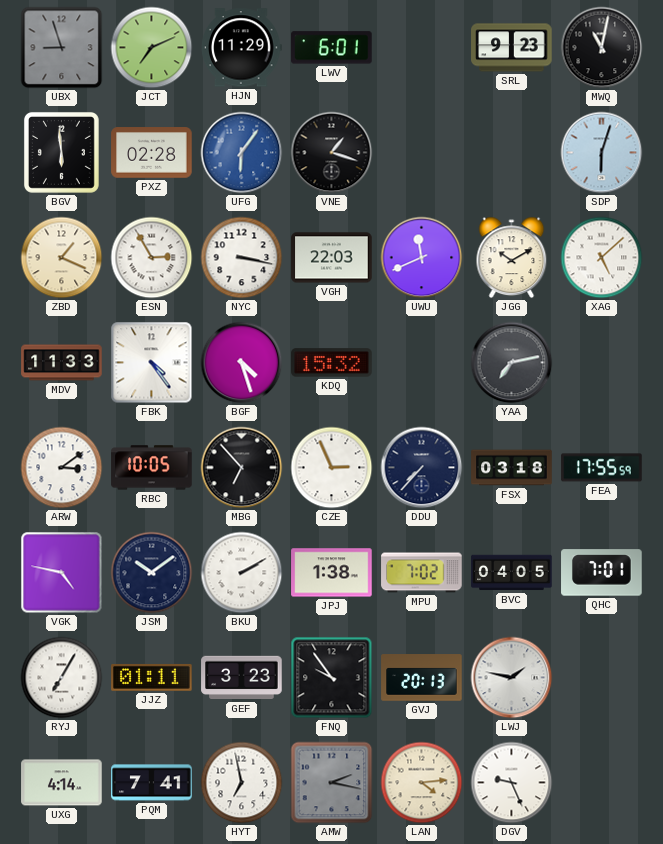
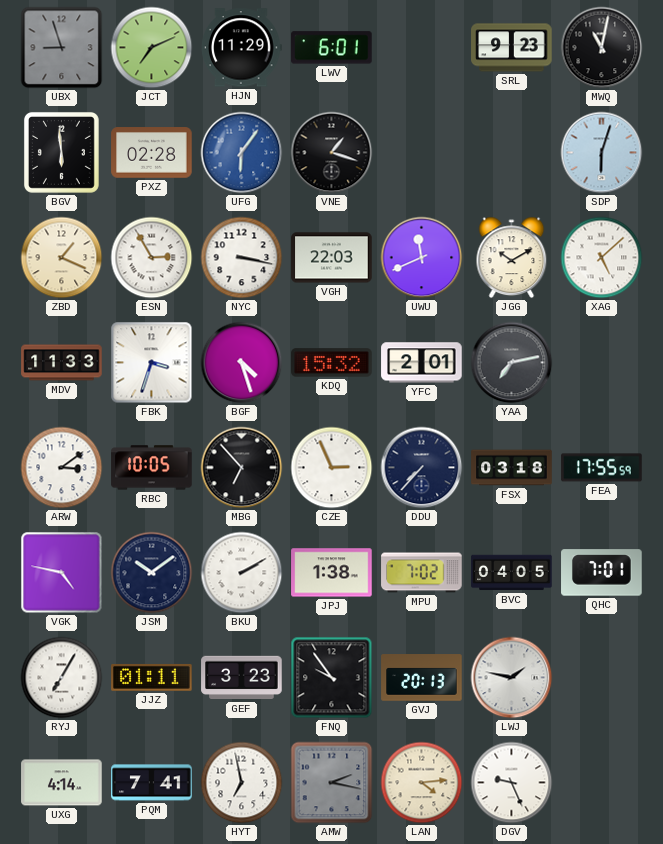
FBK: 4:24 -> 3:33
YFC: none -> 2:01
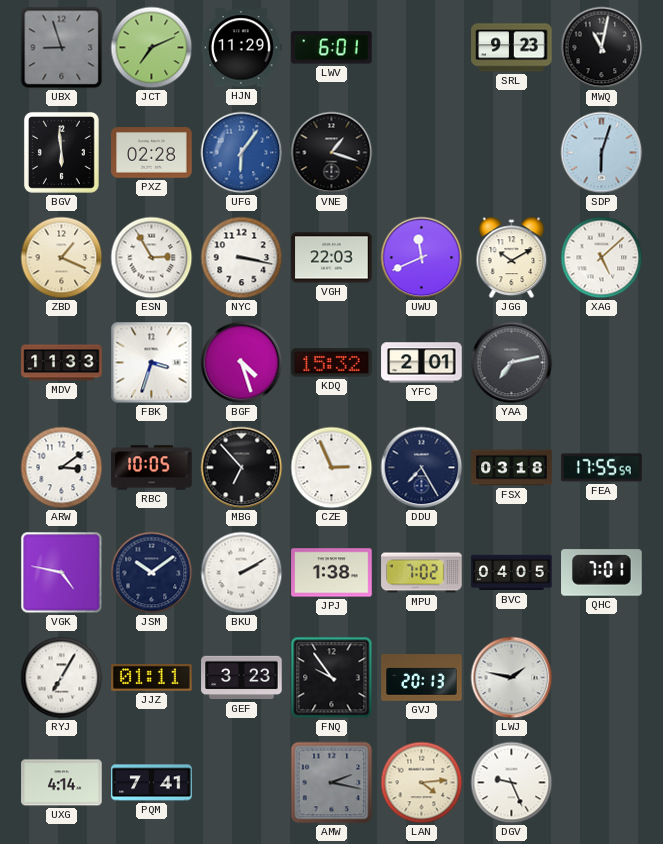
DDU: 7:37 -> 7:25
HYT: 6:58 -> none
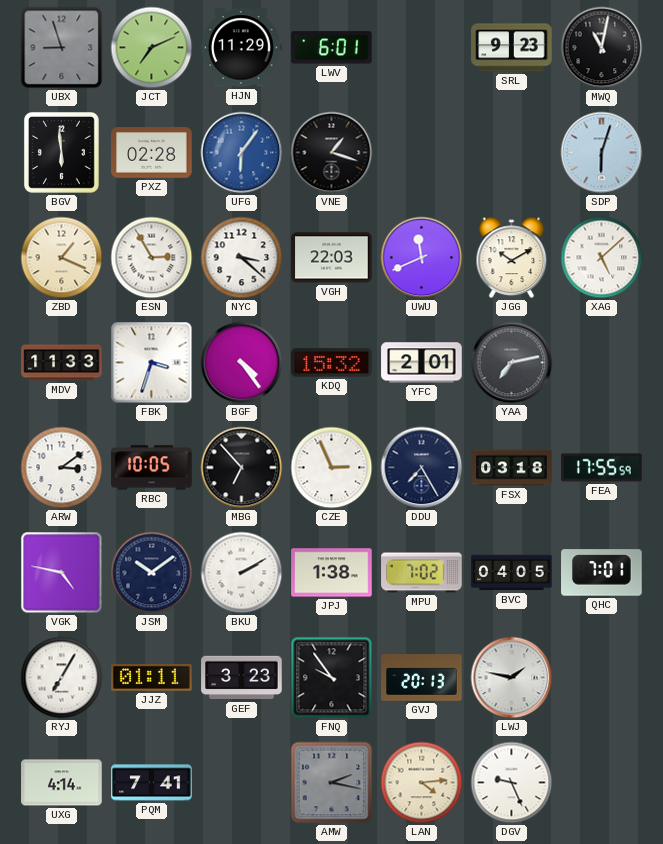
NYC: 3:17 -> 3:22
BGF: 4:27 -> 4:24
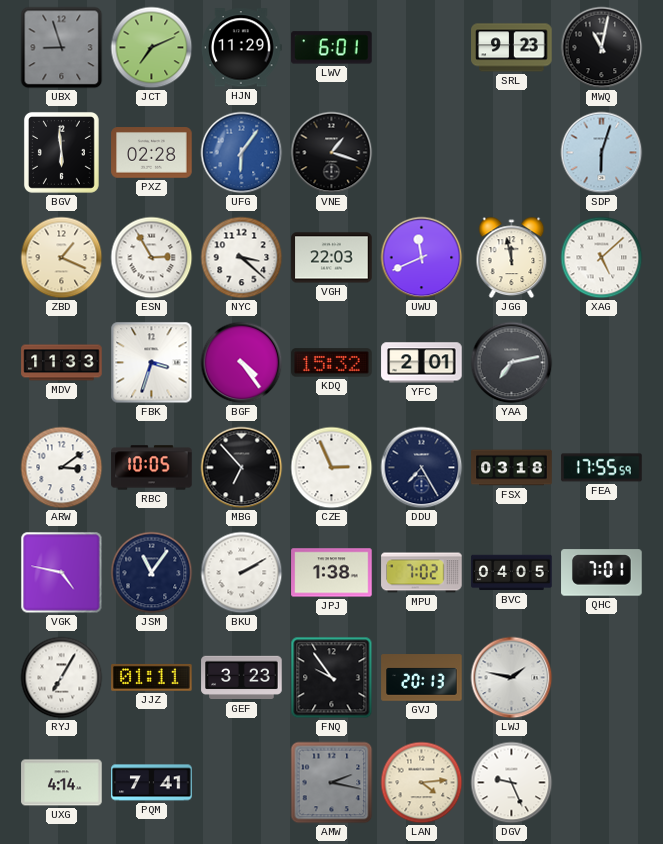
JGG: 10:10 -> 11:58
JSM: 10:09 -> 11:06
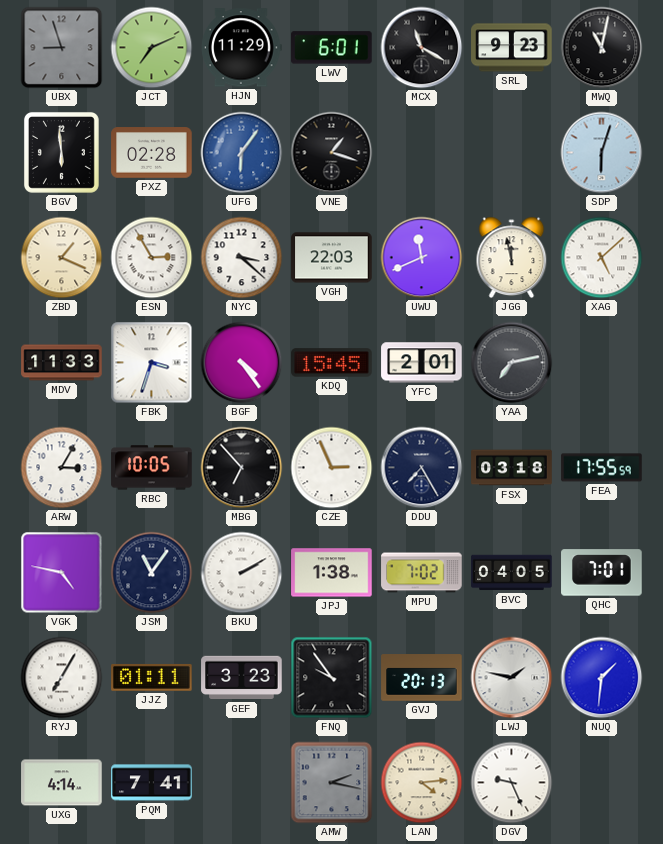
MCX: none -> 11:20
KDQ: 15:32 -> 15:45
ARW: 3:09 -> 3:05
NUQ: none -> 1:31
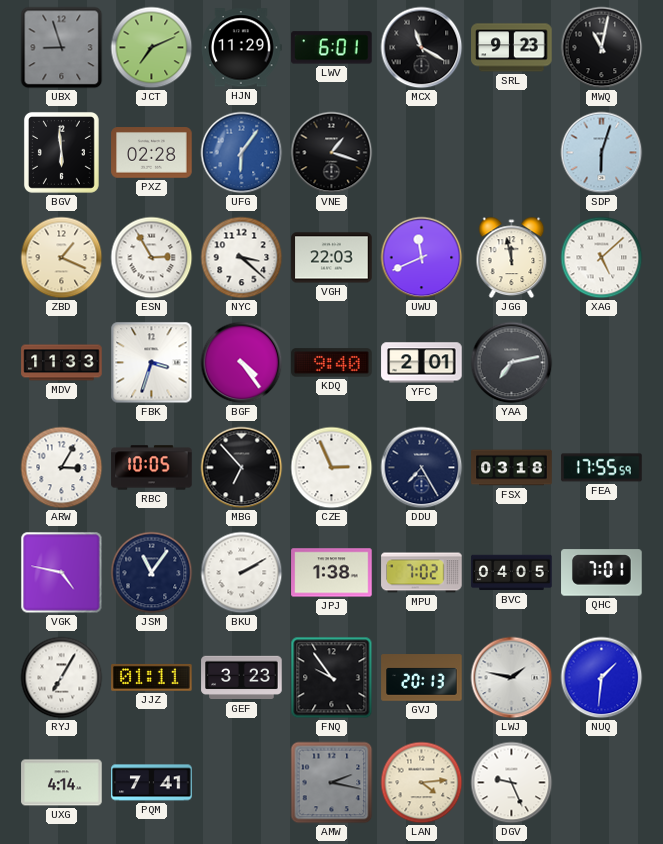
KDQ: 15:45 -> 9:40
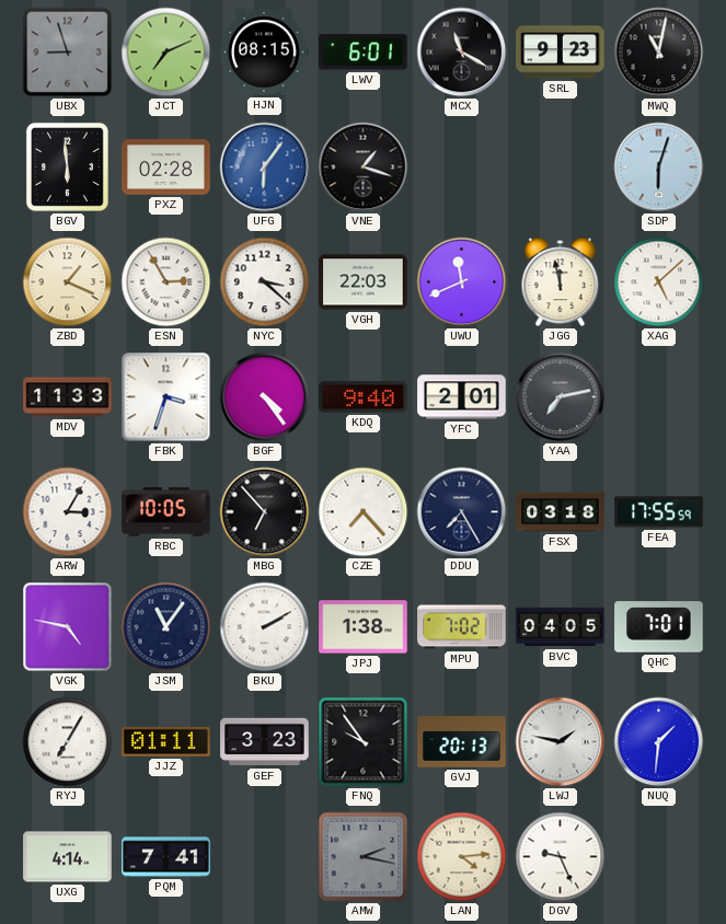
HJN: 11:29 -> 08:15
CZE: 2:56 -> 7:23
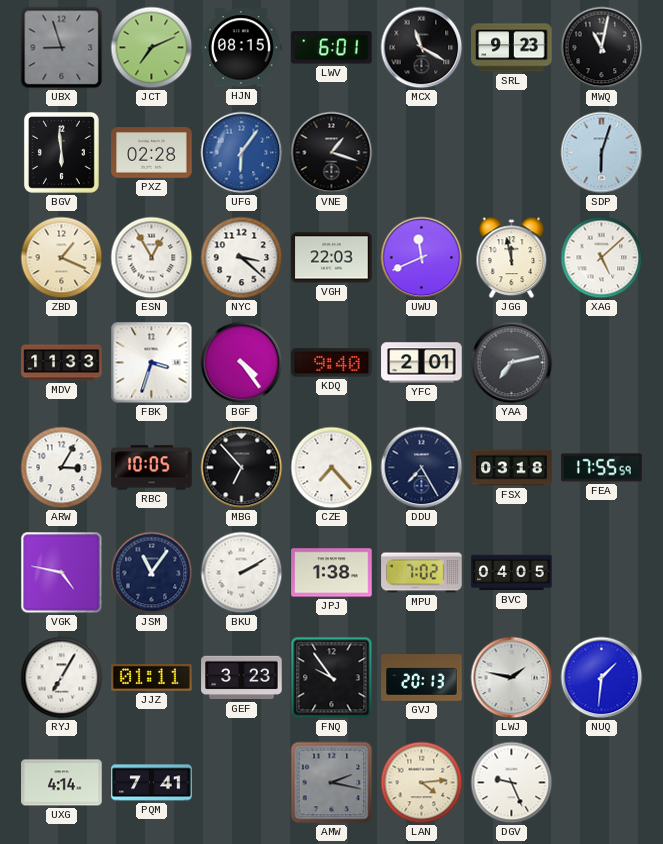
ESN: 2:55 -> 12:55
QHC: 7:01 -> none
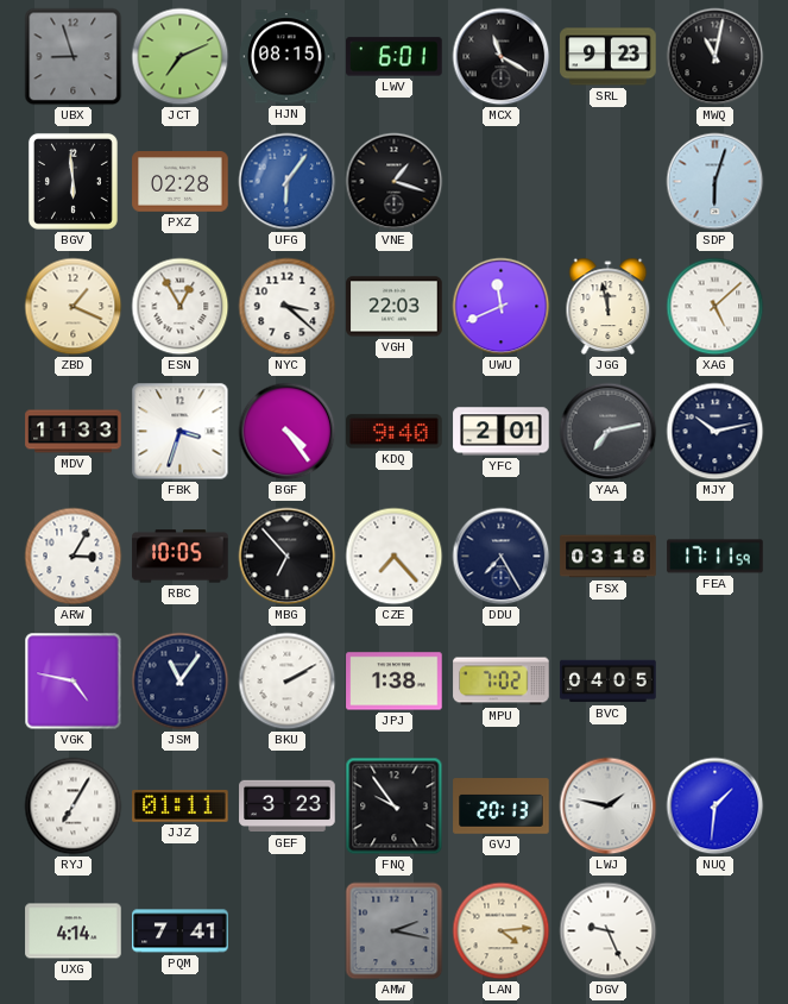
MJY: none -> 10:13
FEA: 17:55 -> 17:11
